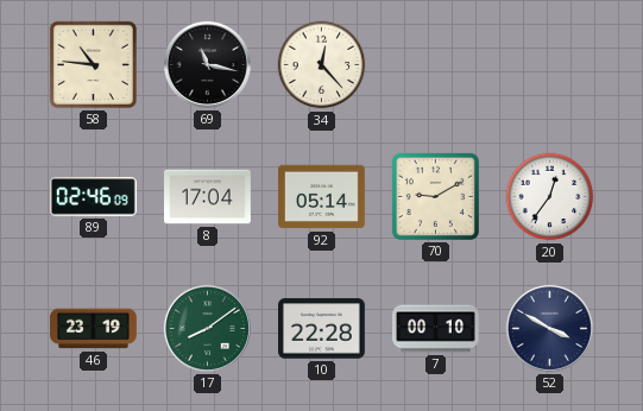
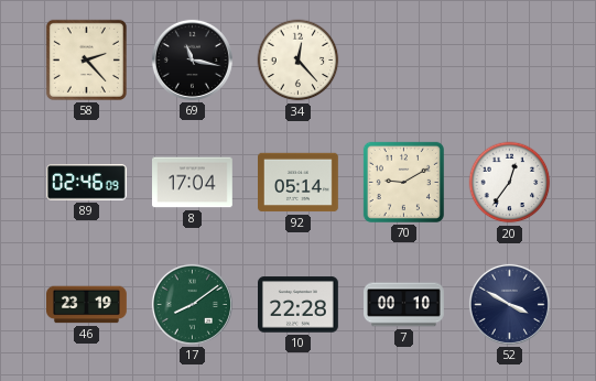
58: 10:46 -> 2:23
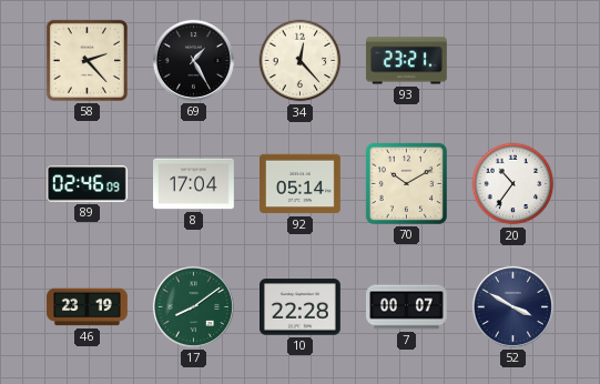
69: 11:17 -> 1:25
93: none -> 23:21
70: 9:10 -> 10:10
20: 12:36 -> 10:36
7: 00:10 -> 00:07
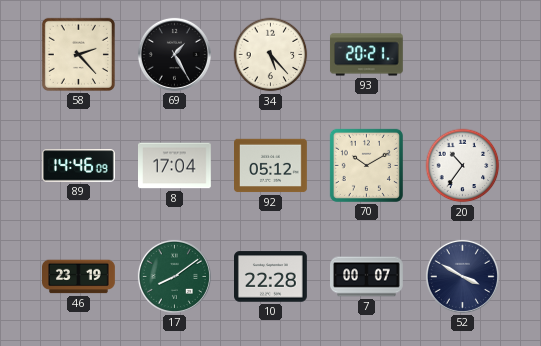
34: 12:23 -> 5:23
93: 23:21 -> 20:21
89: 02:46 -> 14:46
92: 05:14 -> 05:12
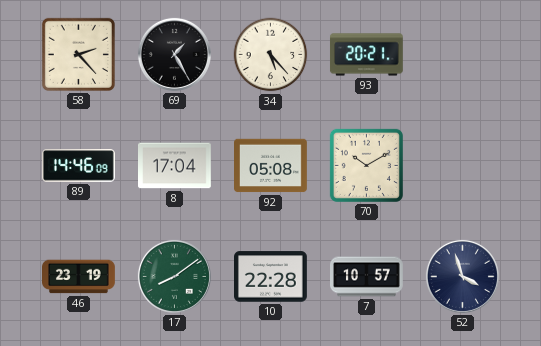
92: 05:12 -> 05:08
20: 10:36 -> none
7: 00:07 -> 10:57
52: 3:50 -> 3:57
